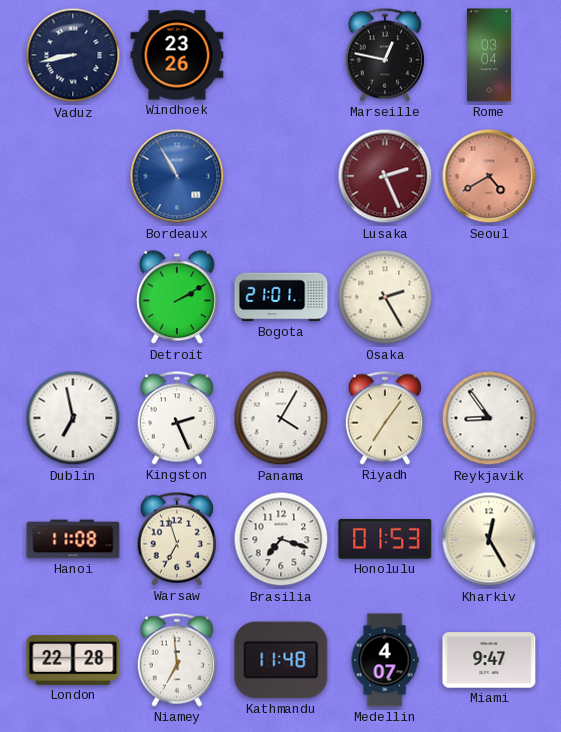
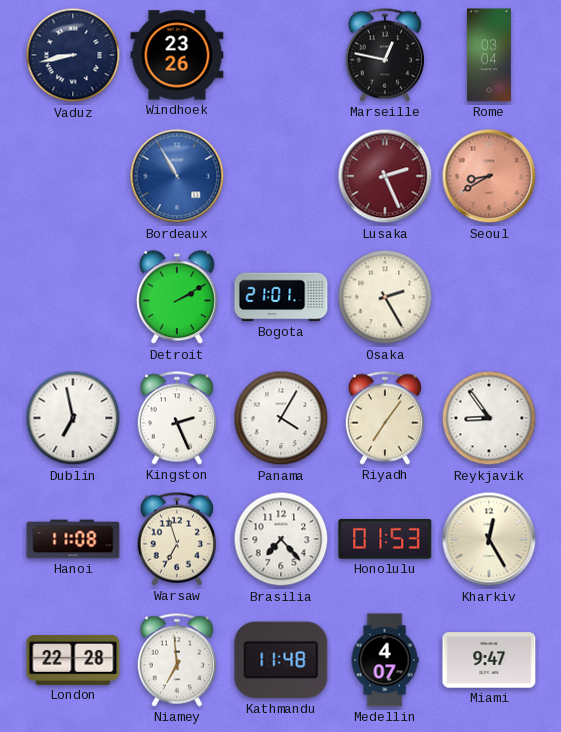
Seoul: 4:40 -> 8:40
Brasilia: 7:18 -> 7:23
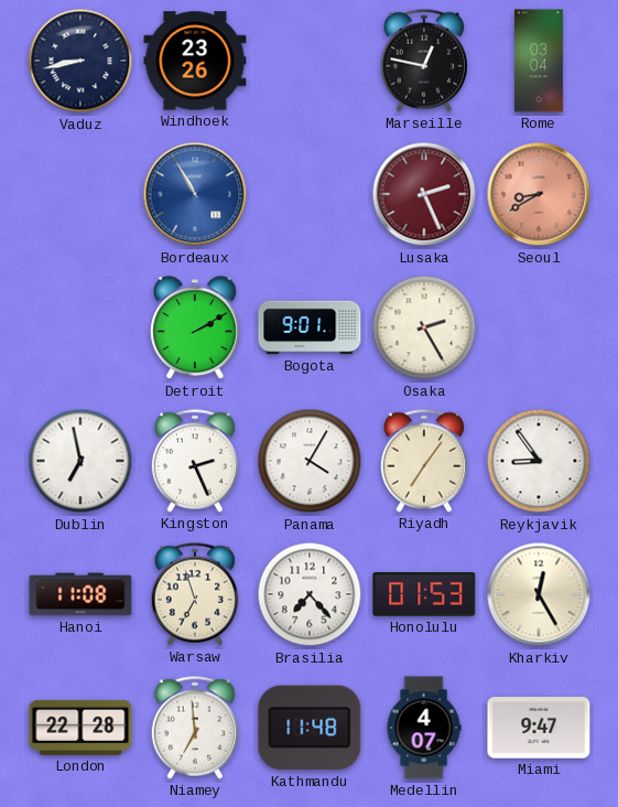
Bogota: 21:01 -> 9:01
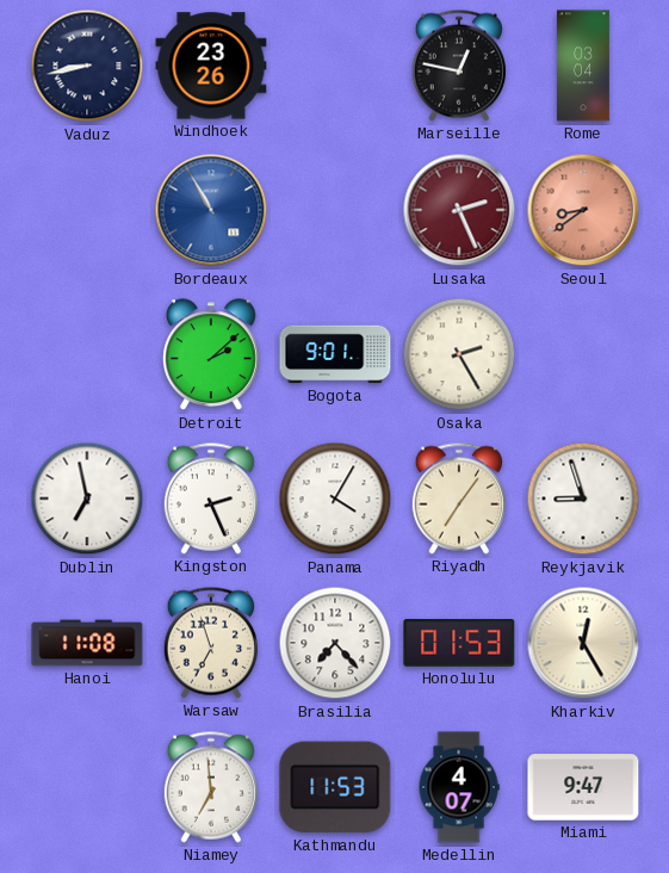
Seoul: 8:40 -> 8:39
Detroit: 2:10 -> 2:08
Reykjavik: 8:54 -> 8:57
London: 22:28 -> none
Kathmandu: 11:48 -> 11:53
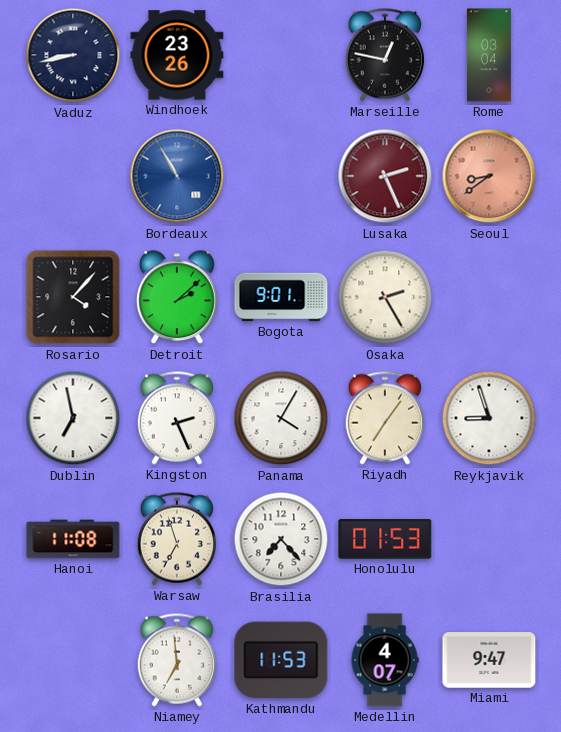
Rosario: none -> 4:07
Kharkiv: 12:25 -> none
